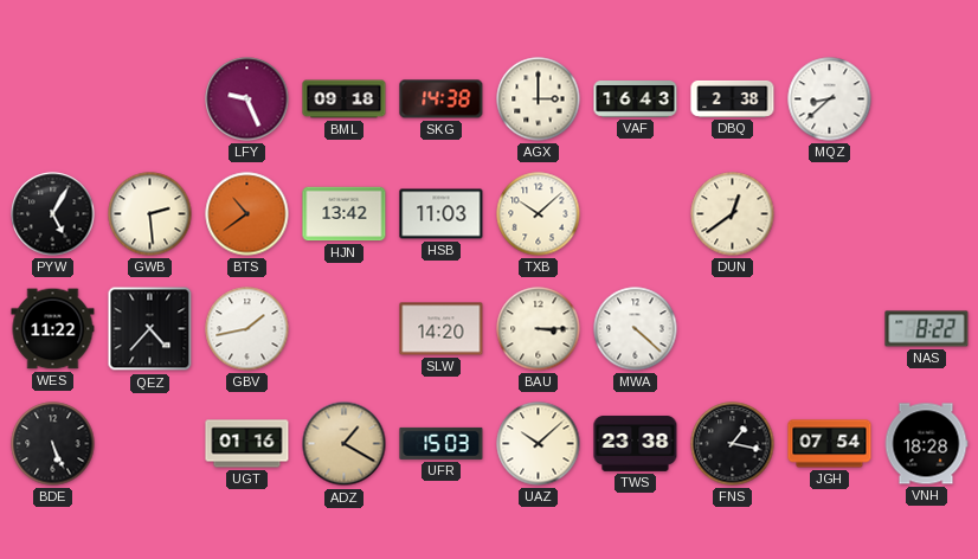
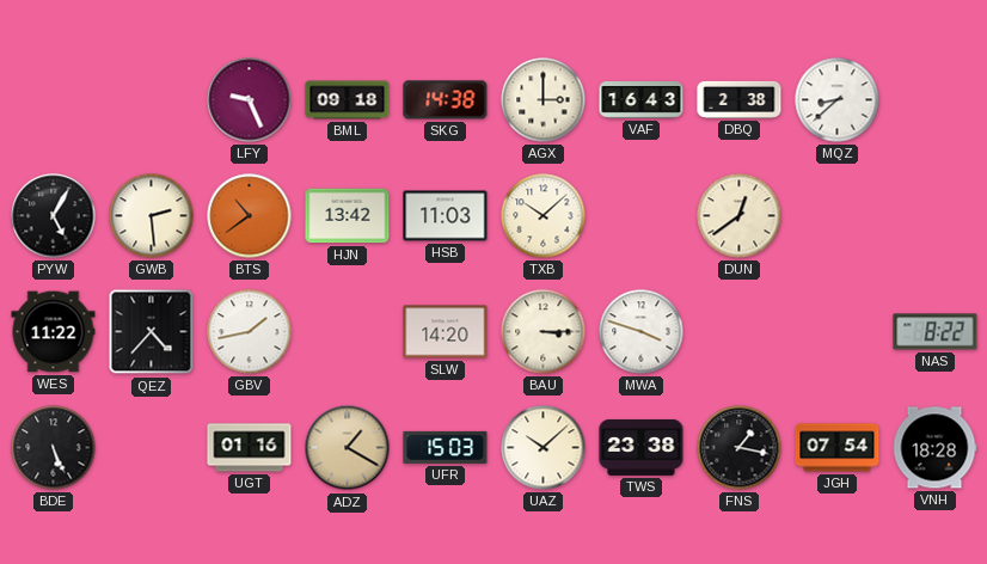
MWA: 4:22 -> 3:48
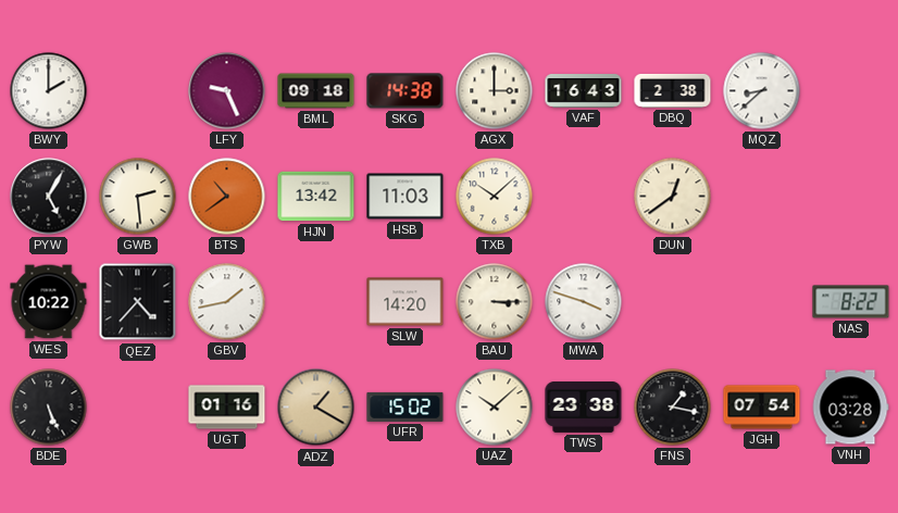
BWY: none -> 2:00
WES: 11:22 -> 10:22
UFR: 15:03 -> 15:02
VNH: 18:28 -> 03:28
